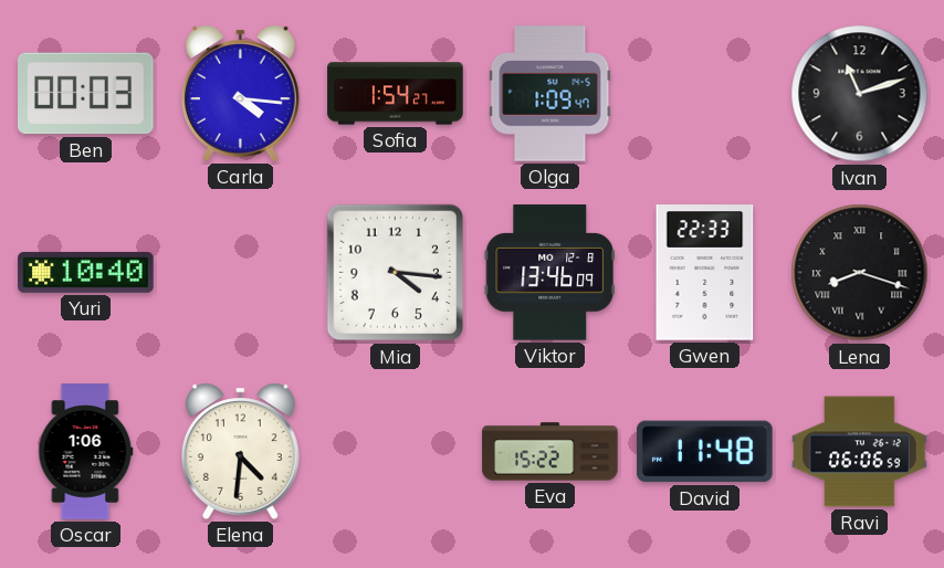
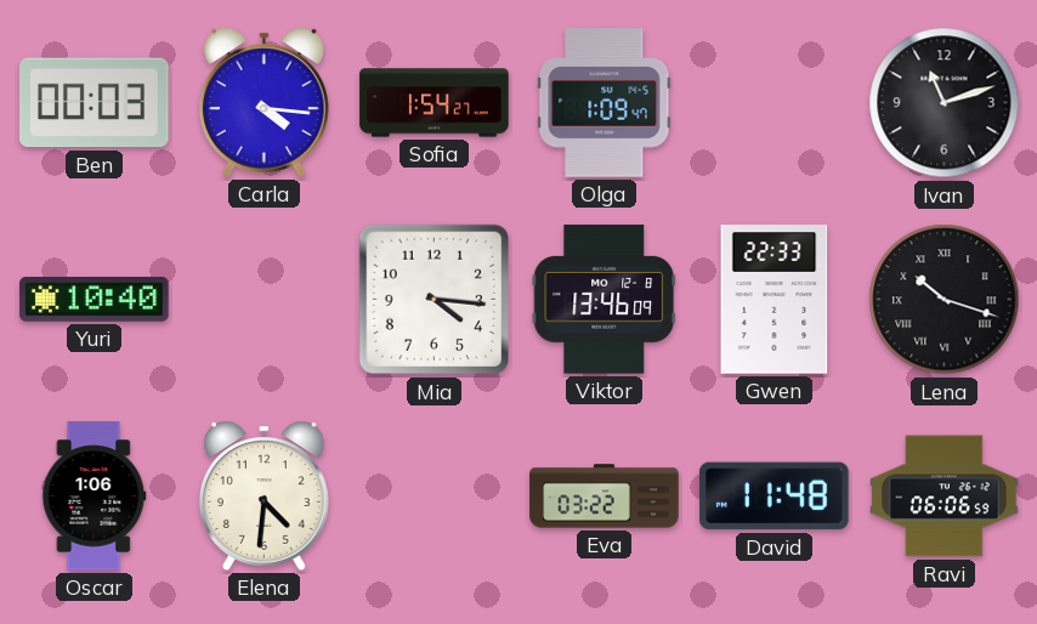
Lena: 8:18 -> 10:18
Eva: 15:22 -> 03:22
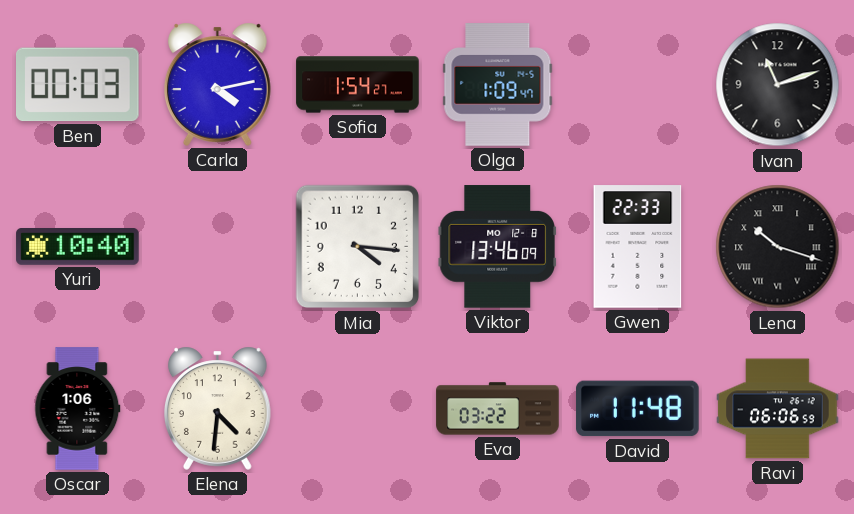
Carla: 4:16 -> 4:13
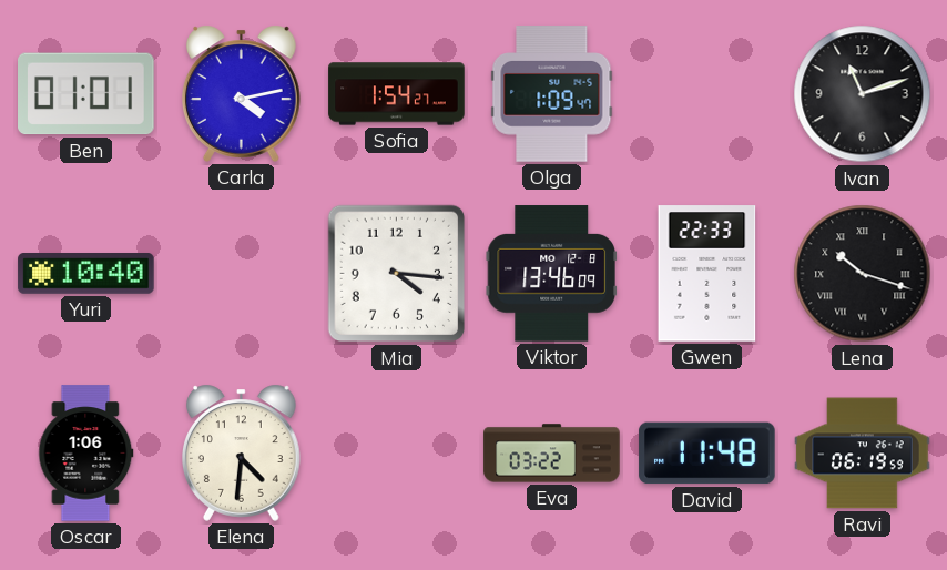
Ben: 00:03 -> 01:01
Ravi: 06:06 -> 06:19
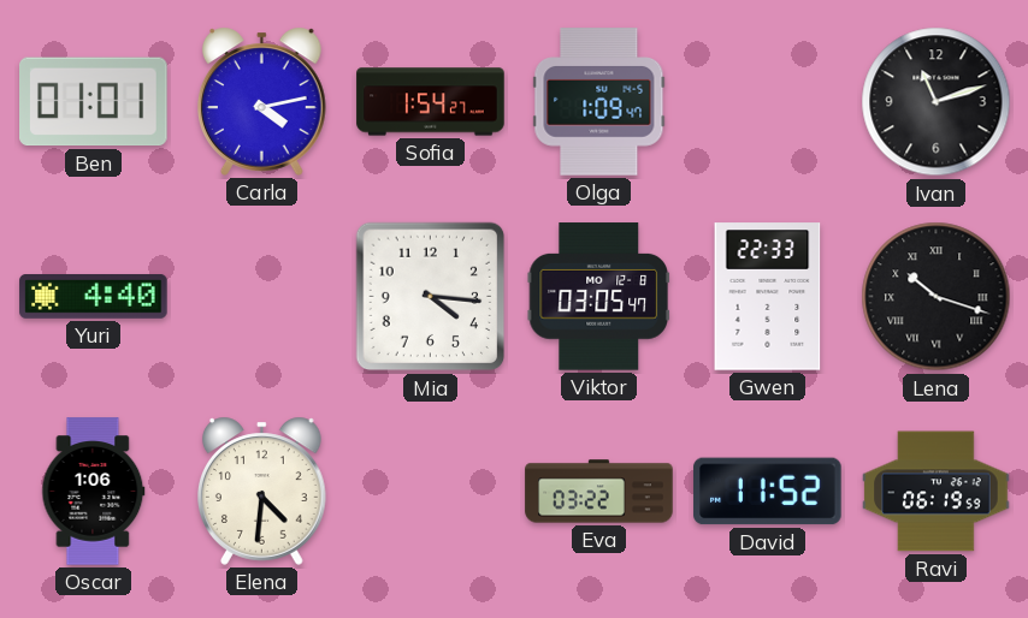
Yuri: 10:40 -> 4:40
Viktor: 13:46 -> 03:05
David: 11:48 -> 11:52
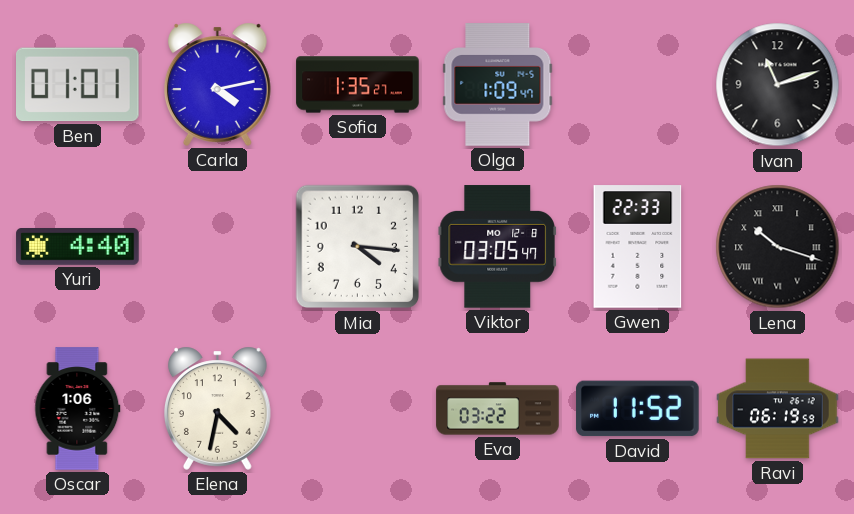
Sofia: 1:54 -> 1:35
Elena: 4:31 -> 4:32
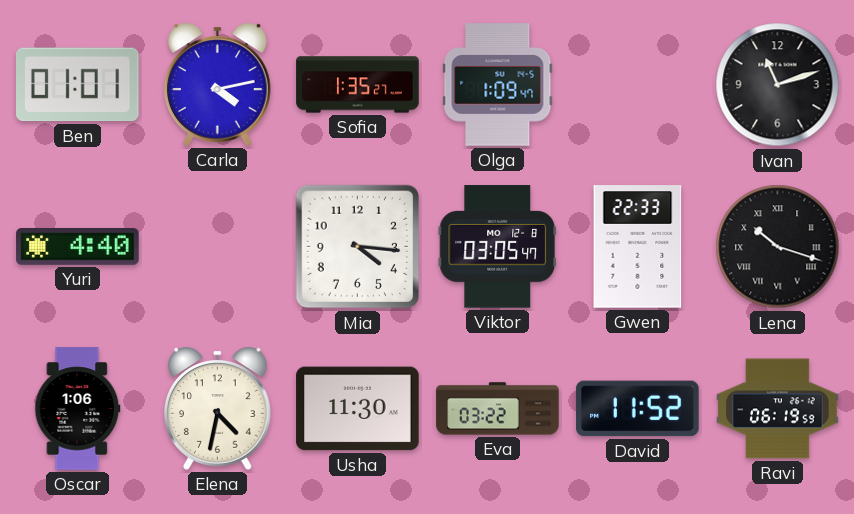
Usha: none -> 11:30
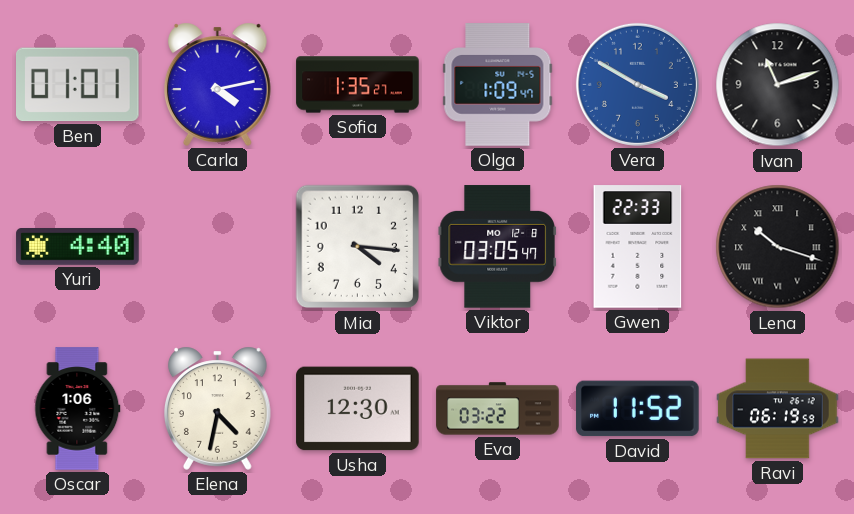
Vera: none -> 3:50
Usha: 11:30 -> 12:30
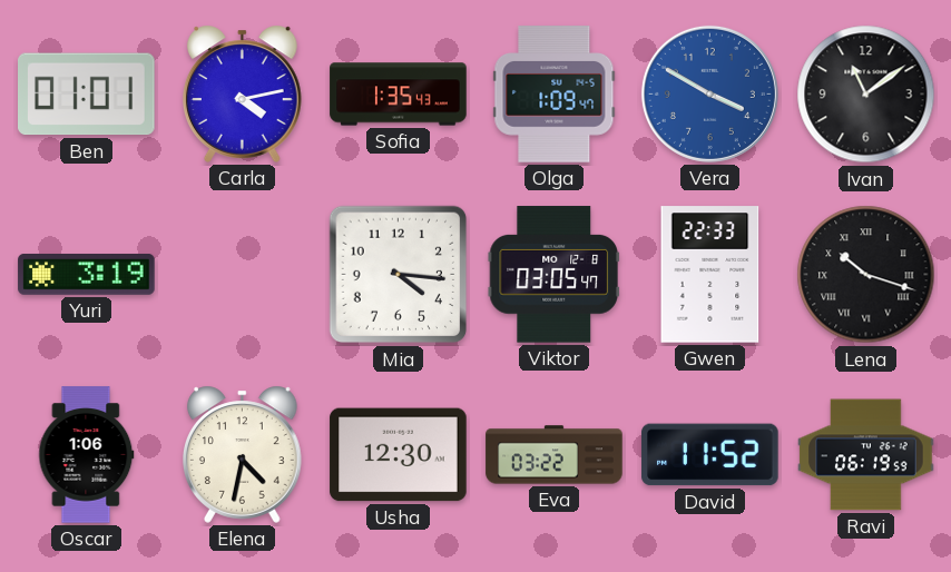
Sofia: 1:35:27 -> 1:35:43
Ivan: 11:12 -> 11:09
Yuri: 4:40 -> 3:19
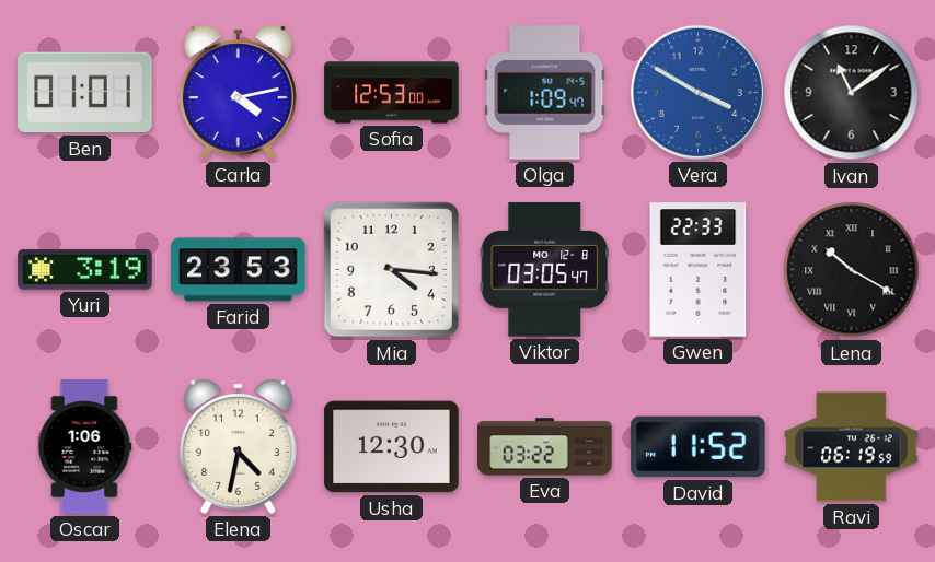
Sofia: 1:35 -> 12:53
Farid: none -> 23:53
Lena: 10:18 -> 10:20
